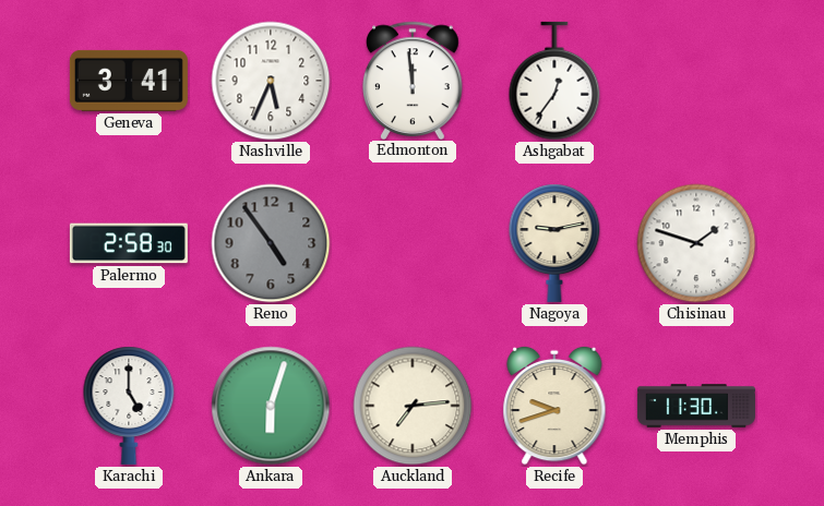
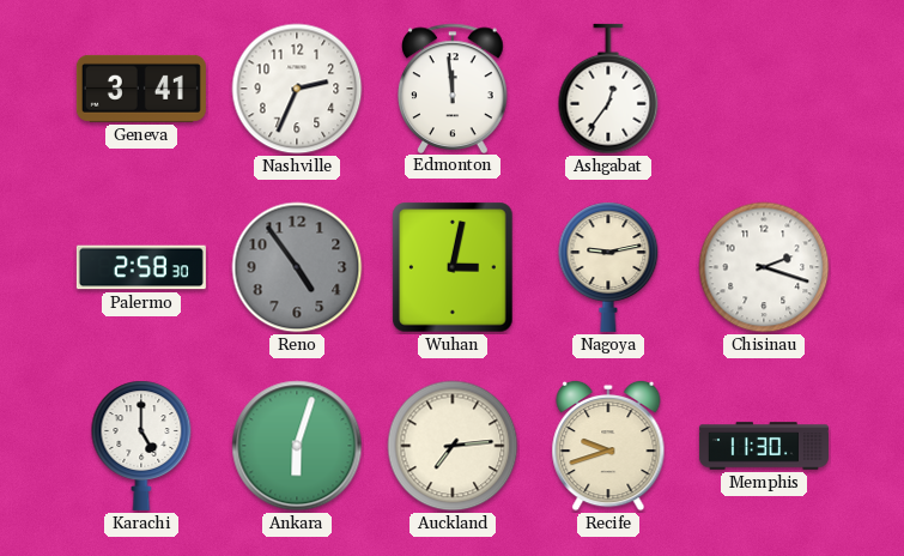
Nashville: 5:34 -> 2:34
Wuhan: none -> 3:02
Chisinau: 1:48 -> 2:18
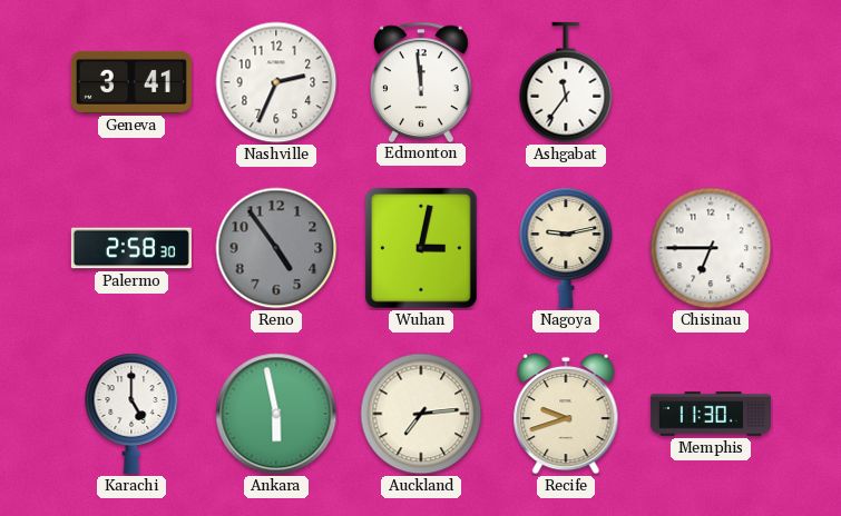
Ashgabat: 12:36 -> 11:36
Chisinau: 2:18 -> 6:45
Ankara: 6:03 -> 5:58
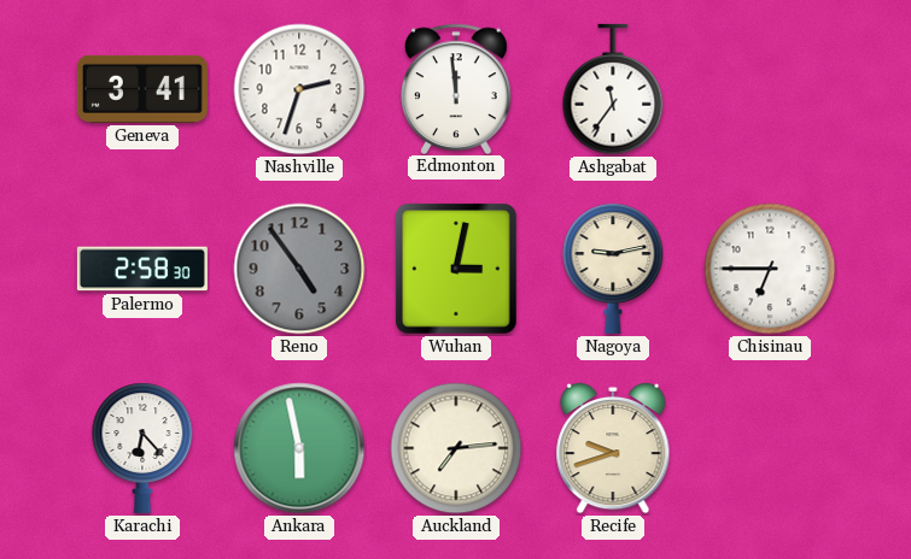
Nashville: 2:34 -> 2:33
Karachi: 5:00 -> 6:23
Memphis: 11:30 -> none
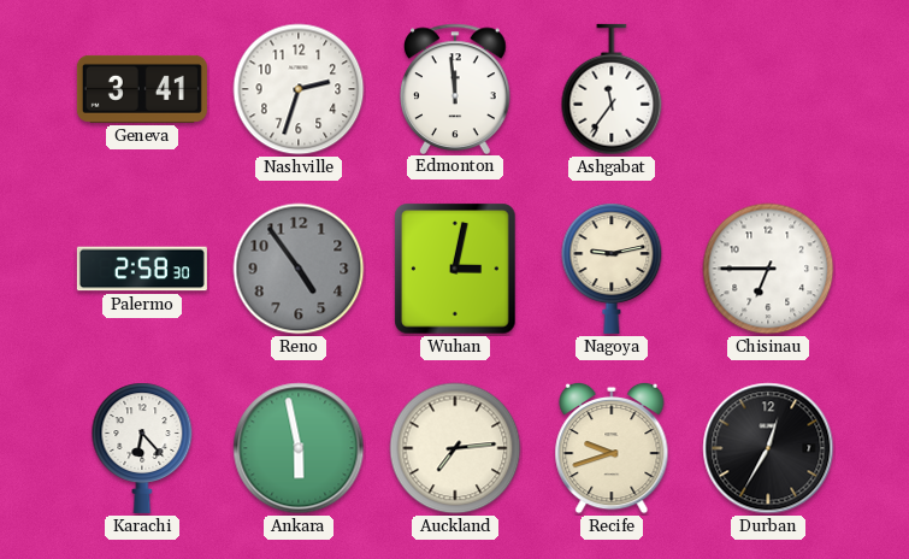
Durban: none -> 12:35
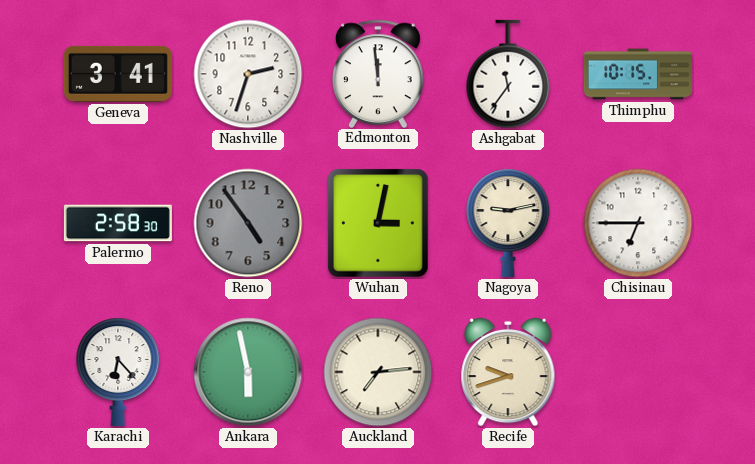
Thimphu: none -> 10:15
Durban: 12:35 -> none
